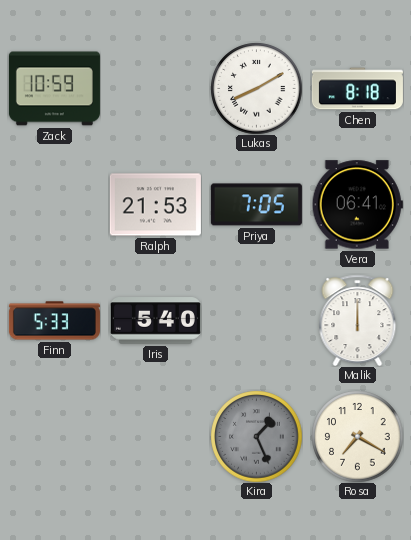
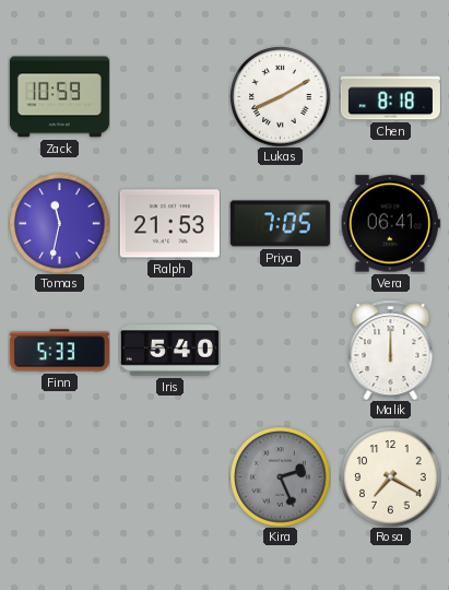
Tomas: none -> 11:32
Kira: 1:26 -> 2:26
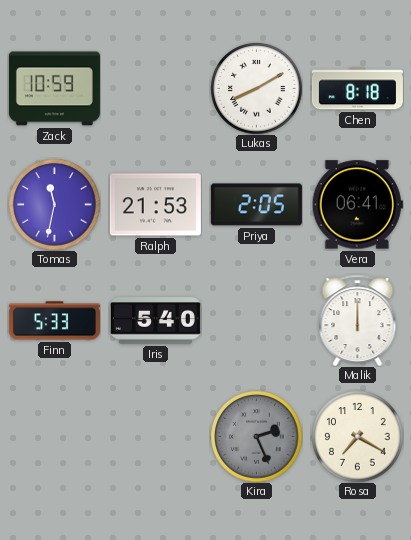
Priya: 7:05 -> 2:05
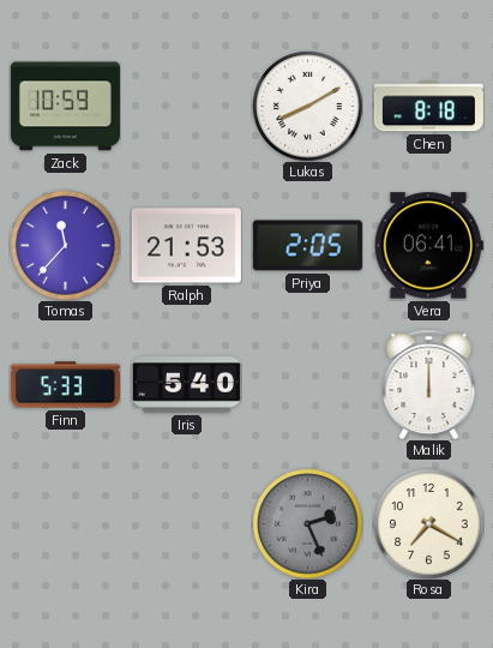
Tomas: 11:32 -> 11:37
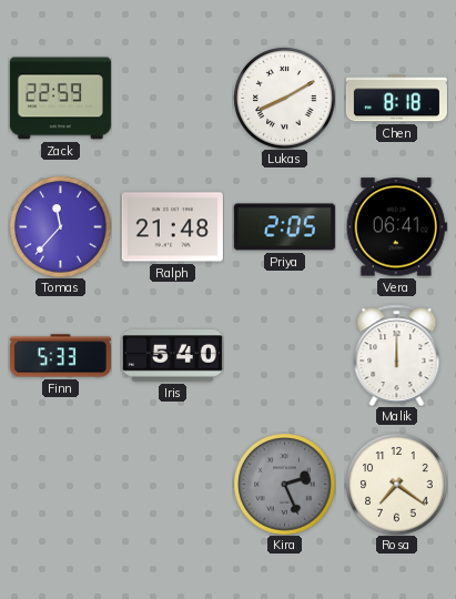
Zack: 10:59 -> 22:59
Ralph: 21:53 -> 21:48
Rosa: 7:20 -> 7:21
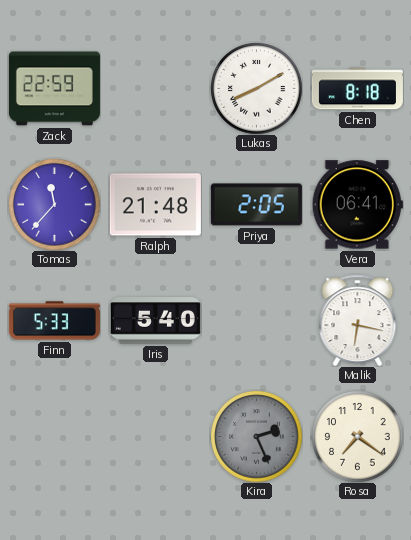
Malik: 12:00 -> 6:17
